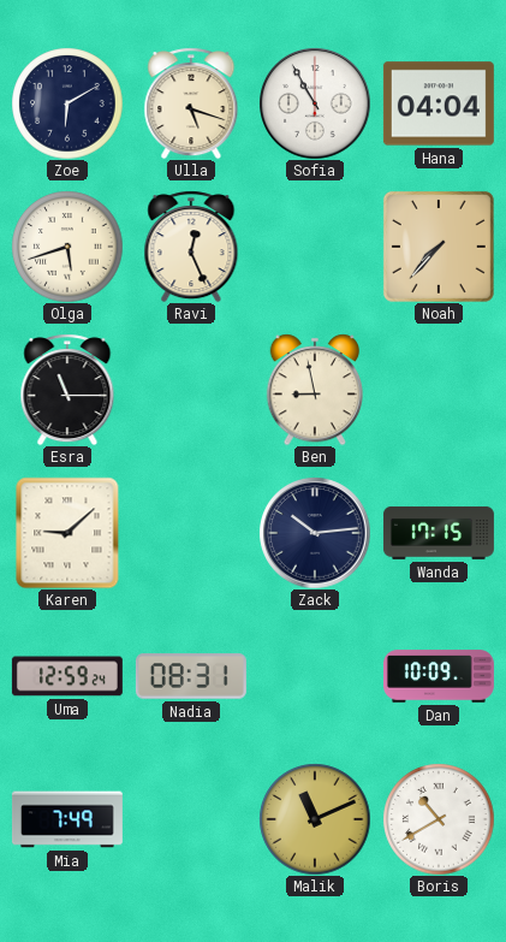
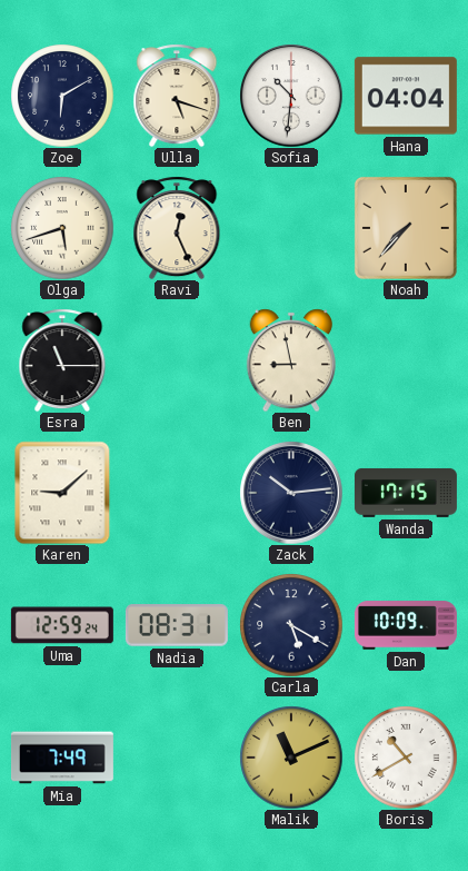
Sofia: 10:55 -> 10:31
Carla: none -> 5:20
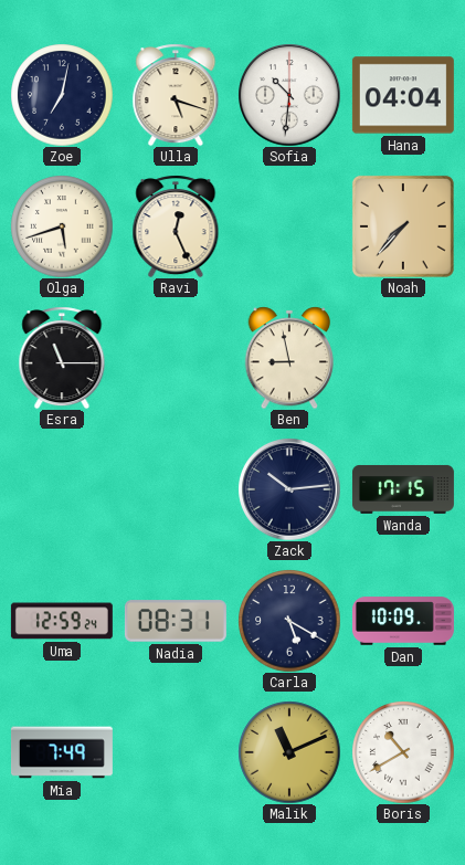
Zoe: 6:10 -> 7:02
Karen: 9:08 -> none
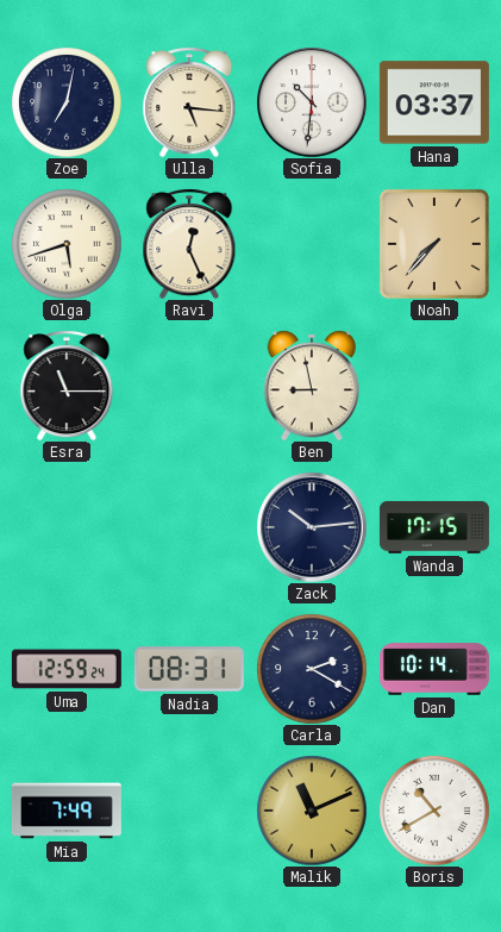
Ulla: 5:18 -> 5:16
Hana: 04:04 -> 03:37
Carla: 5:20 -> 2:20
Dan: 10:09 -> 10:14
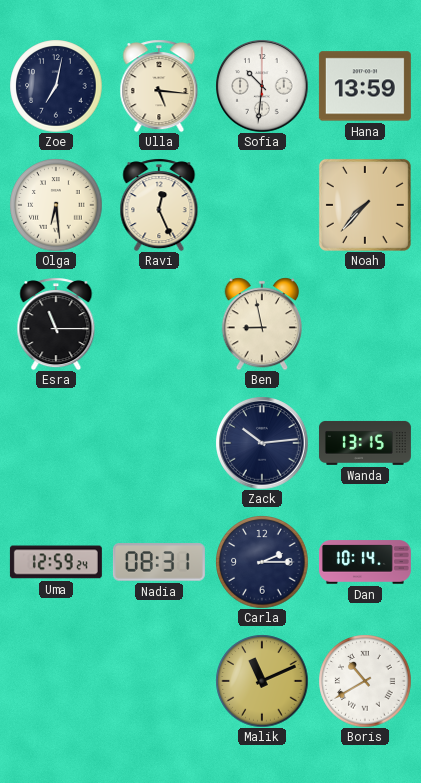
Hana: 03:37 -> 13:59
Olga: 5:42 -> 6:29
Wanda: 17:15 -> 13:15
Carla: 2:20 -> 2:15
Mia: 7:49 -> none
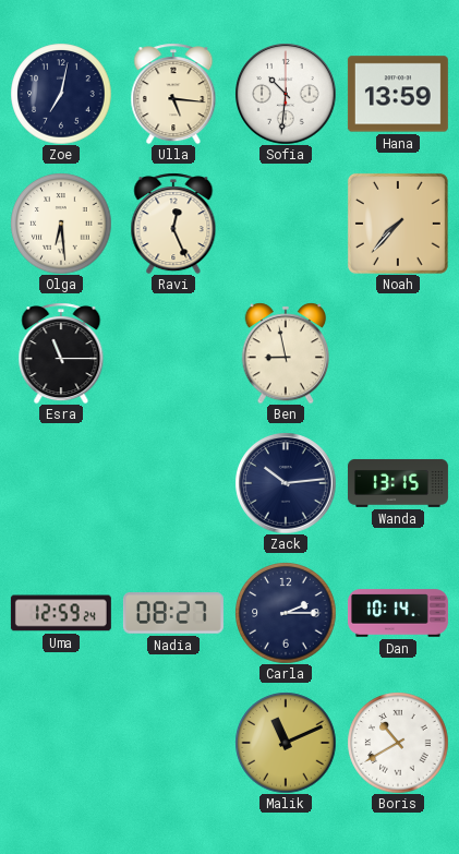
Nadia: 08:31 -> 08:27
